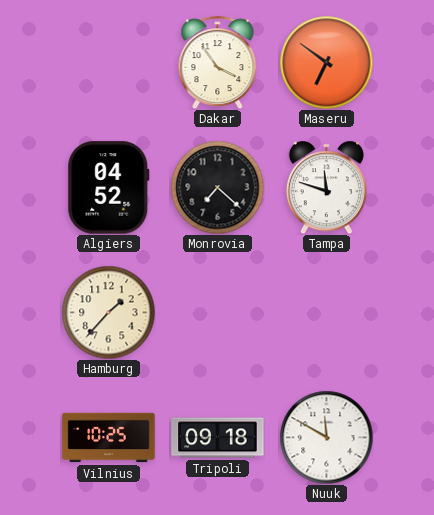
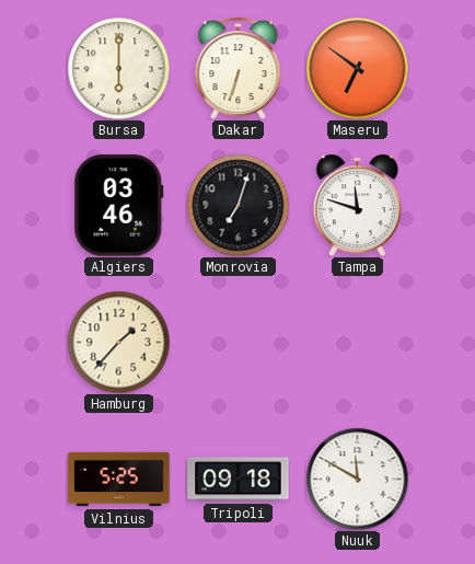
Bursa: none -> 6:00
Dakar: 3:54 -> 6:33
Algiers: 04:52 -> 03:46
Monrovia: 7:22 -> 7:03
Vilnius: 10:25 -> 5:25
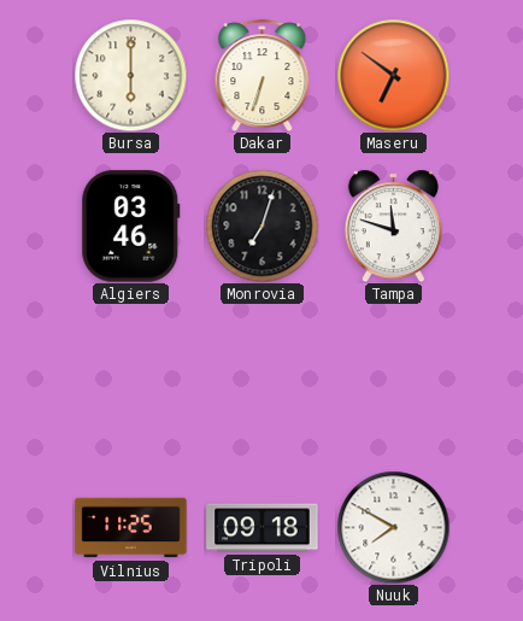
Hamburg: 1:37 -> none
Vilnius: 5:25 -> 11:25
Nuuk: 11:50 -> 7:50
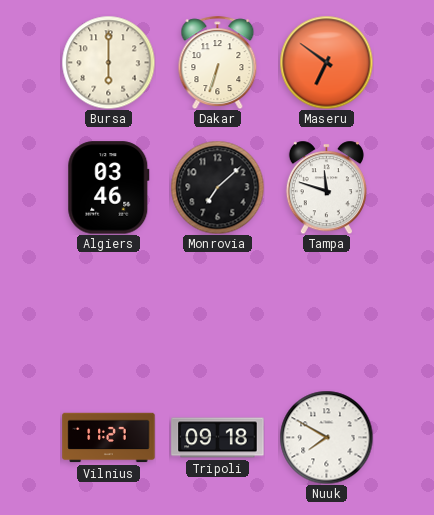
Monrovia: 7:03 -> 7:08
Vilnius: 11:25 -> 11:27
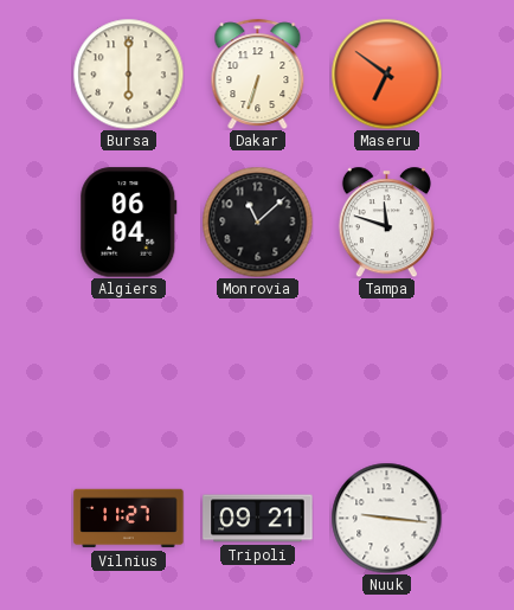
Algiers: 03:46 -> 06:04
Monrovia: 7:08 -> 11:08
Tripoli: 09:18 -> 09:21
Nuuk: 7:50 -> 9:16
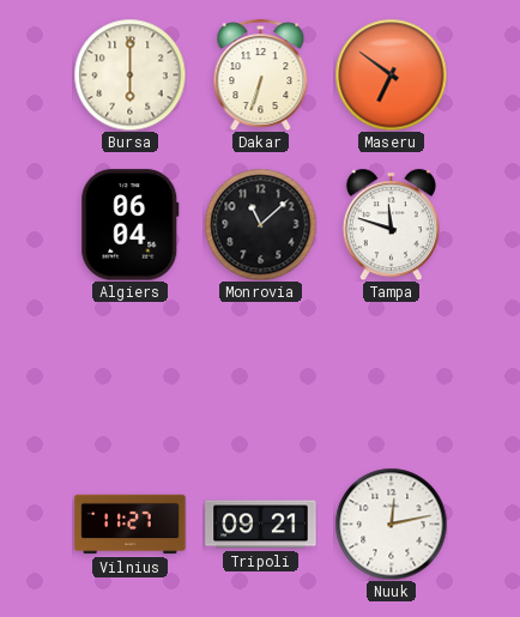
Nuuk: 9:16 -> 12:13
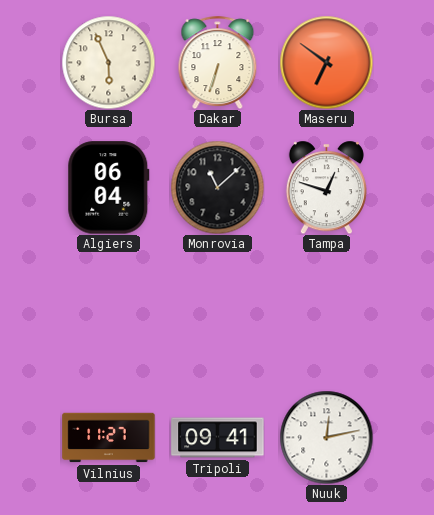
Bursa: 6:00 -> 5:56
Tampa: 11:48 -> 12:48
Tripoli: 09:21 -> 09:41
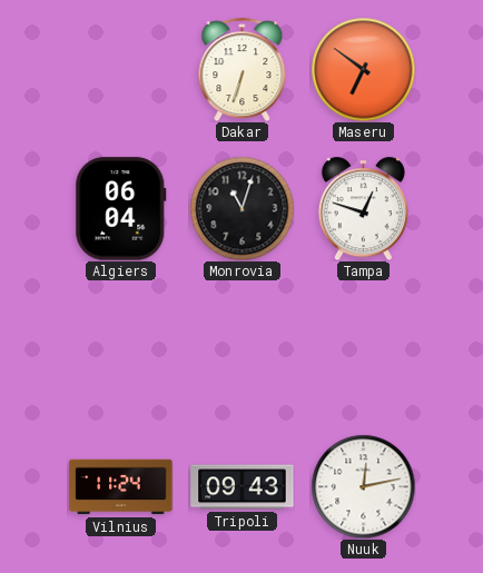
Bursa: 5:56 -> none
Monrovia: 11:08 -> 11:03
Vilnius: 11:27 -> 11:24
Tripoli: 09:41 -> 09:43
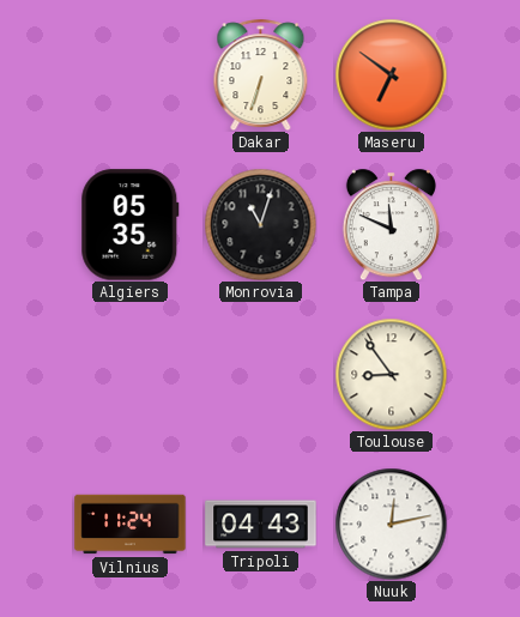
Algiers: 06:04 -> 05:35
Tampa: 12:48 -> 11:49
Toulouse: none -> 8:54
Tripoli: 09:43 -> 04:43
